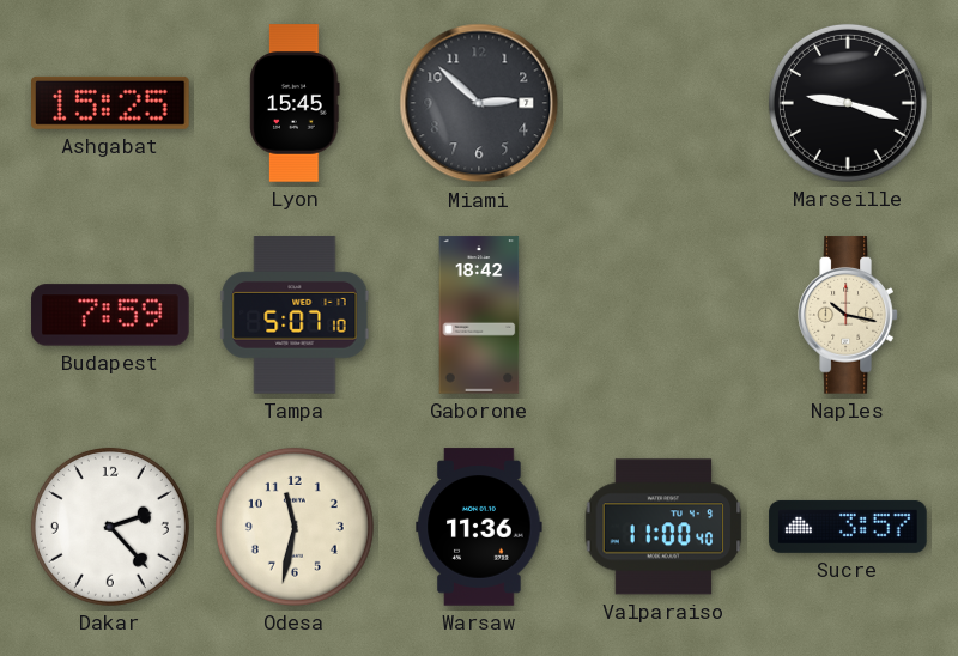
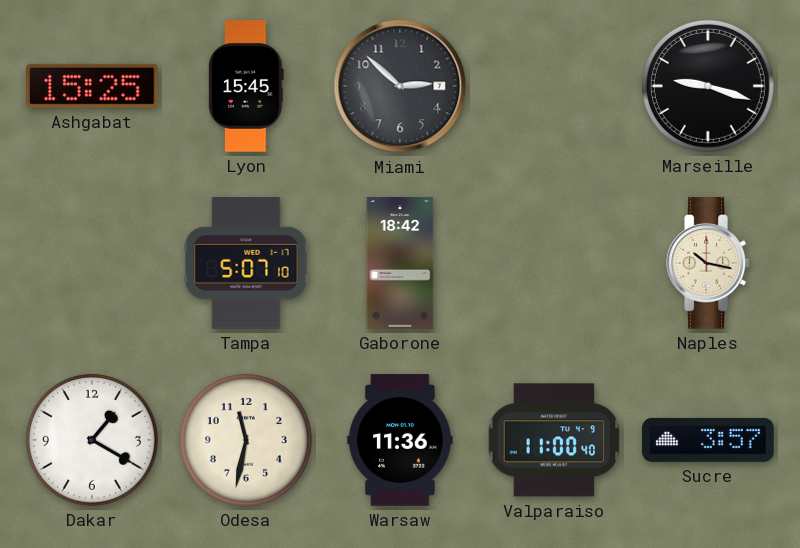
Budapest: 7:59 -> none
Dakar: 2:23 -> 1:20
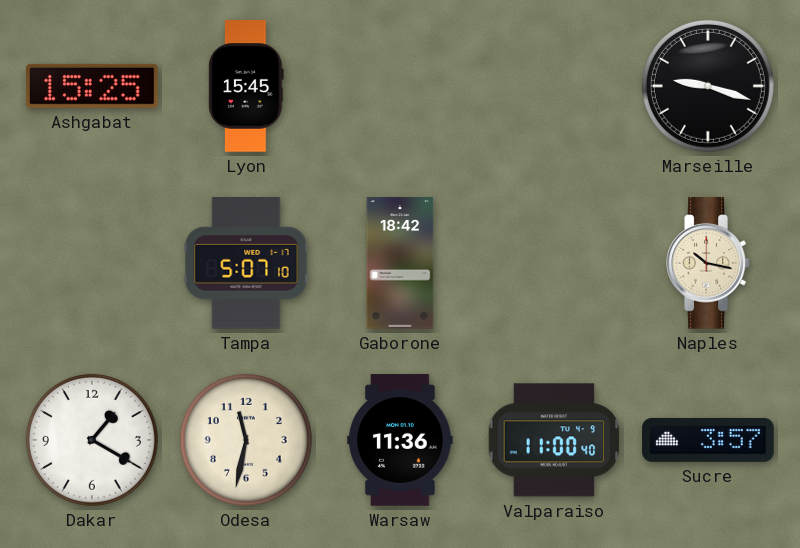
Miami: 2:52 -> none
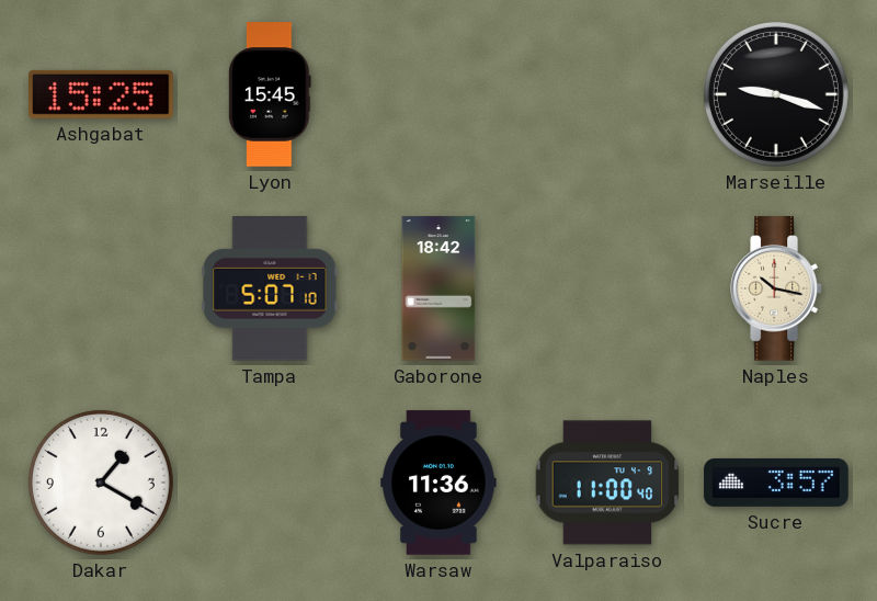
Odesa: 11:32 -> none
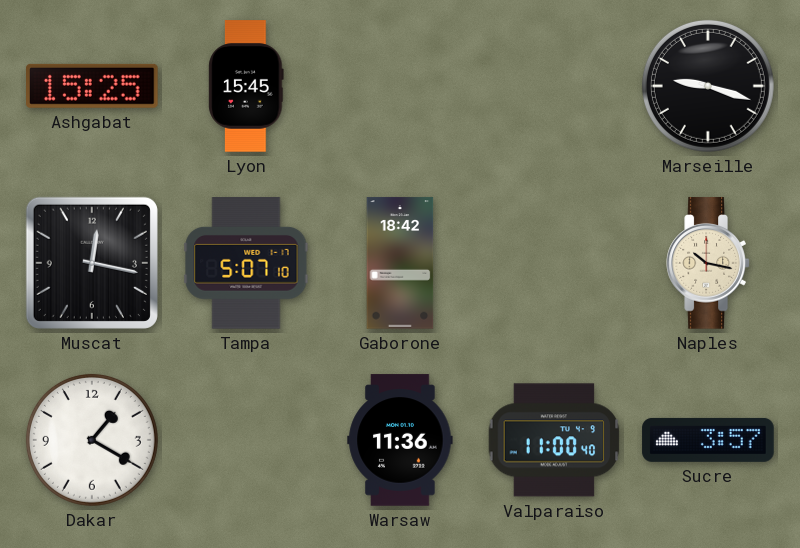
Muscat: none -> 12:17
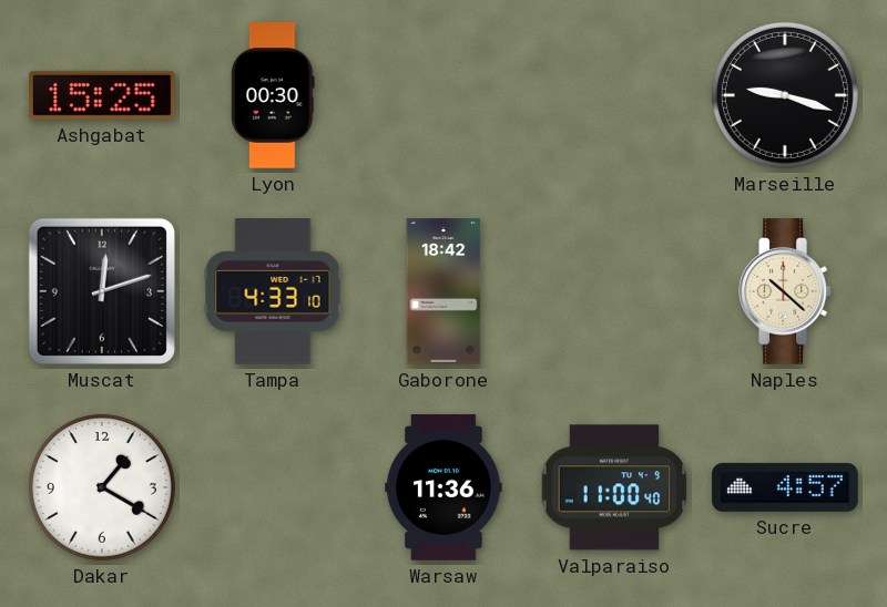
Lyon: 15:45 -> 00:30
Muscat: 12:17 -> 12:12
Tampa: 5:07 -> 4:33
Naples: 10:17 -> 10:22
Sucre: 3:57 -> 4:57
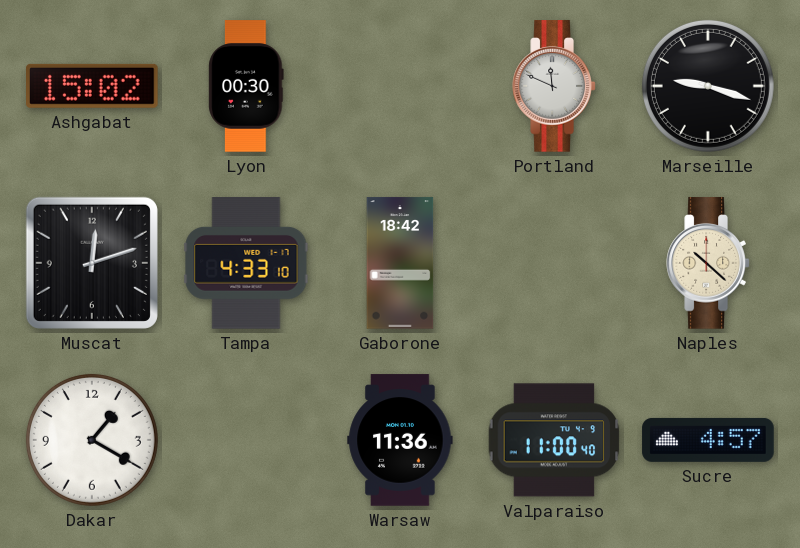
Ashgabat: 15:25 -> 15:02
Portland: none -> 11:49
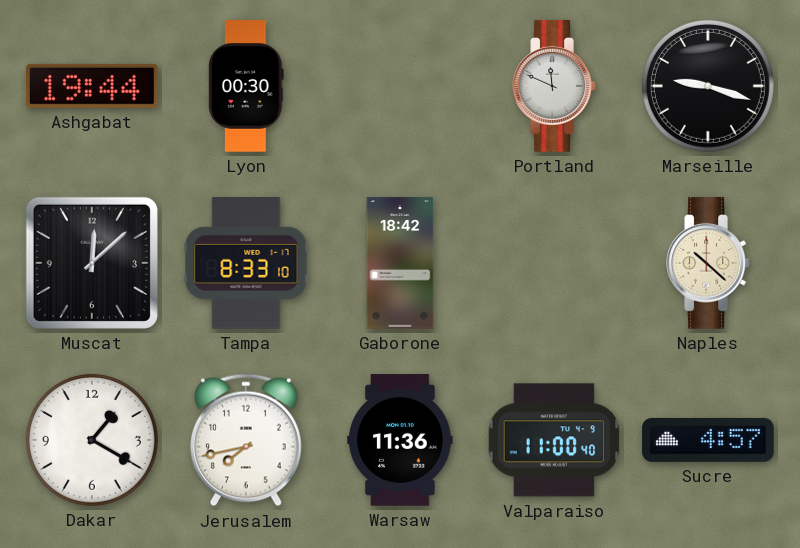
Ashgabat: 15:02 -> 19:44
Muscat: 12:12 -> 12:08
Tampa: 4:33 -> 8:33
Jerusalem: none -> 7:43
